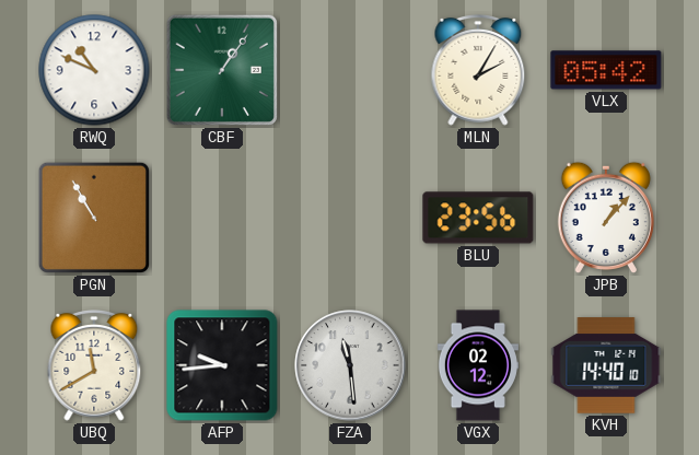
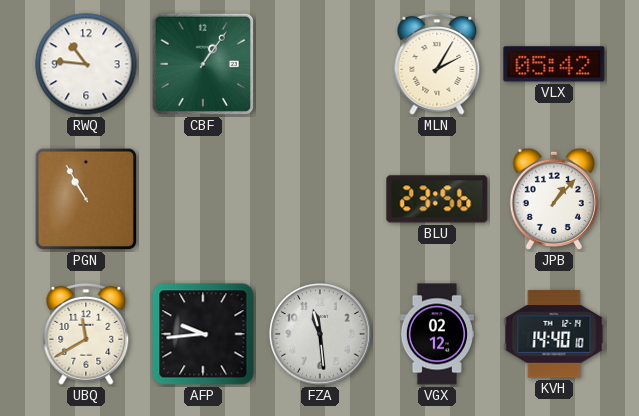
RWQ: 10:49 -> 10:46
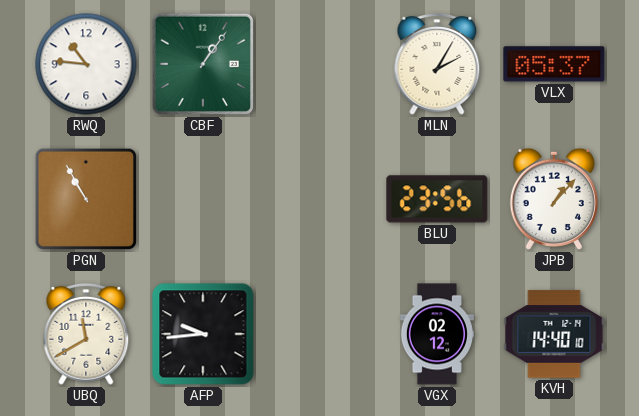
VLX: 05:42 -> 05:37
FZA: 11:29 -> none
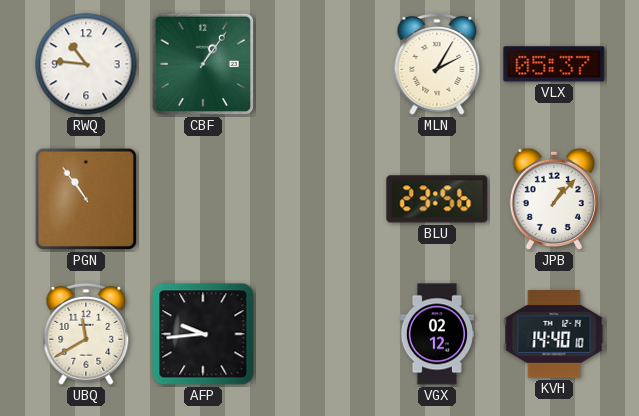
PGN: 10:55 -> 10:54
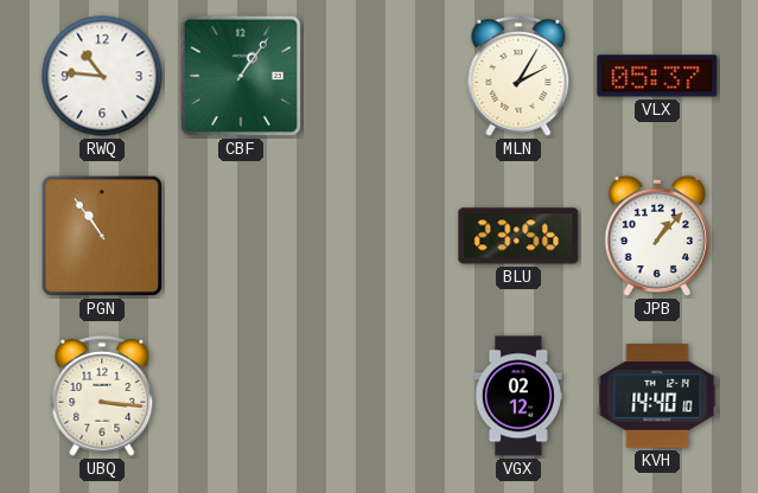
UBQ: 11:40 -> 3:16
AFP: 9:44 -> none
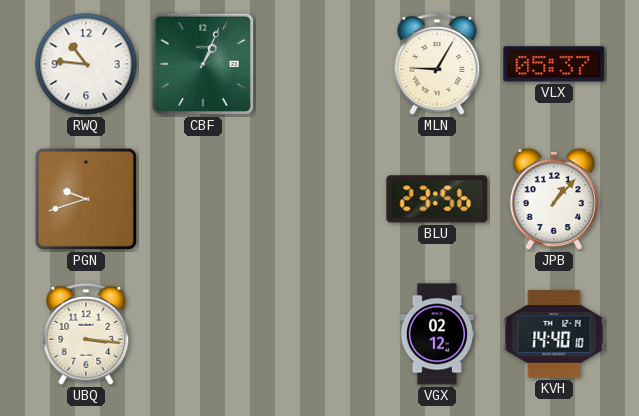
CBF: 1:06 -> 1:04
MLN: 2:05 -> 9:05
PGN: 10:54 -> 9:42
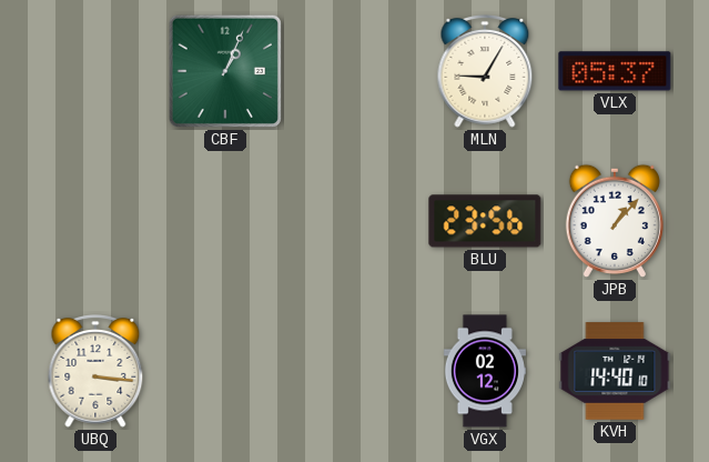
RWQ: 10:46 -> none
PGN: 9:42 -> none
